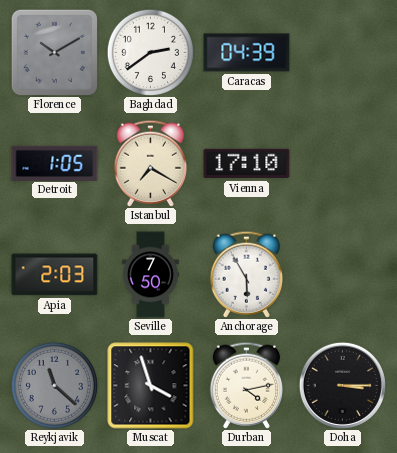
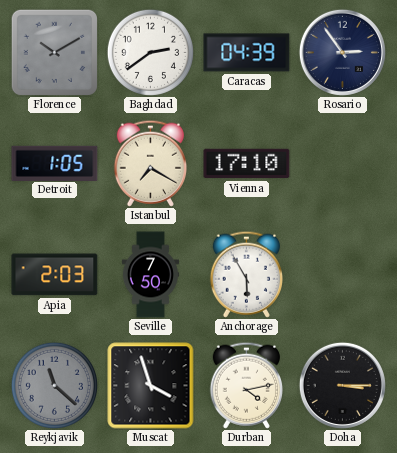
Rosario: none -> 2:54
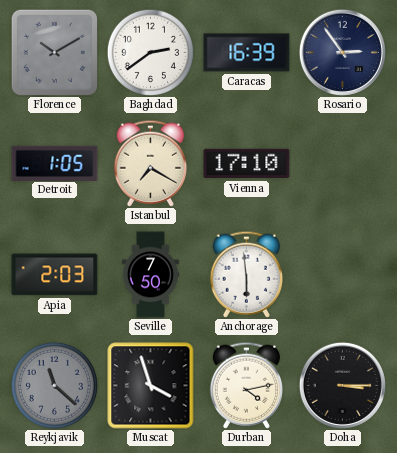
Caracas: 04:39 -> 16:39
Anchorage: 5:55 -> 5:59
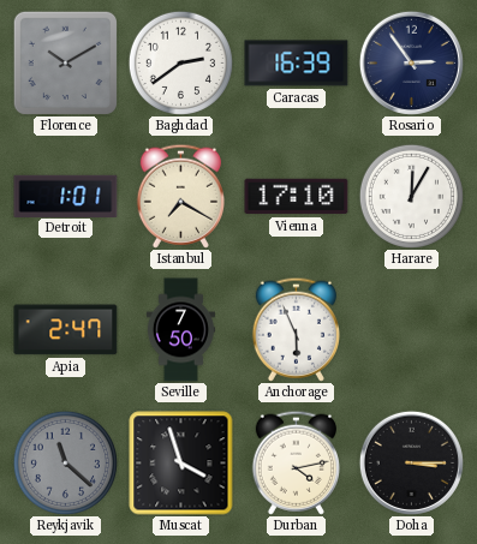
Detroit: 1:05 -> 1:01
Harare: none -> 12:05
Apia: 2:03 -> 2:47
Anchorage: 5:59 -> 5:56
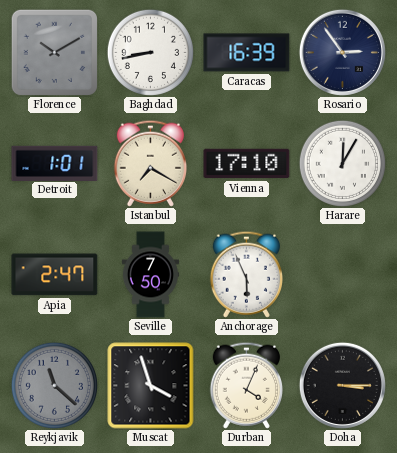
Baghdad: 2:39 -> 8:43
Durban: 4:13 -> 4:04
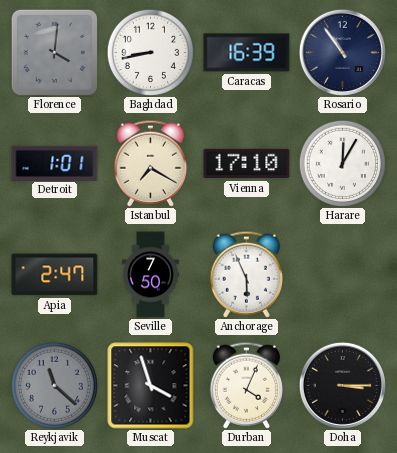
Florence: 10:10 -> 4:01
Rosario: 2:54 -> 10:54
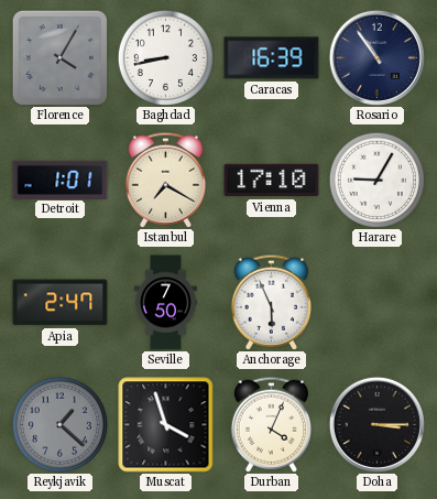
Florence: 4:01 -> 4:05
Harare: 12:05 -> 9:05
Reykjavik: 11:22 -> 1:22
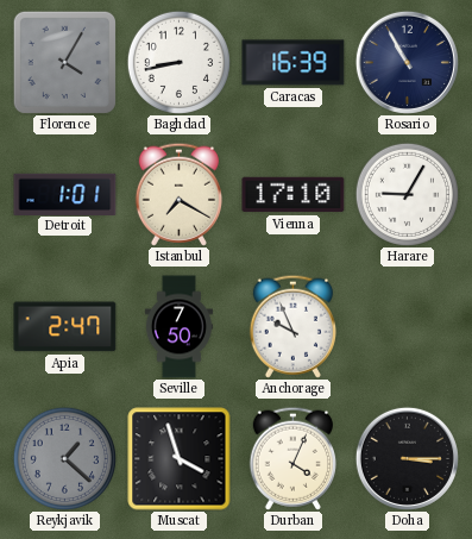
Rosario: 10:54 -> 10:55
Anchorage: 5:56 -> 9:56
